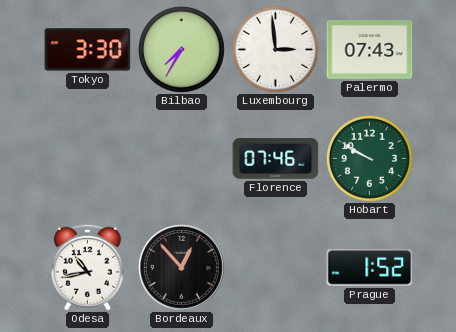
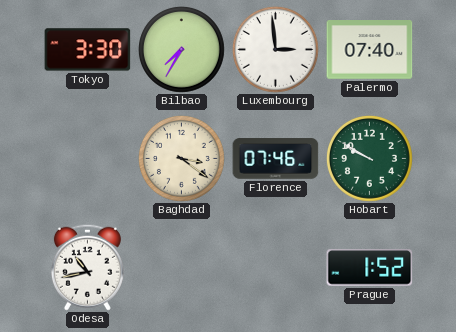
Palermo: 07:43 -> 07:40
Baghdad: none -> 3:21
Bordeaux: 12:53 -> none
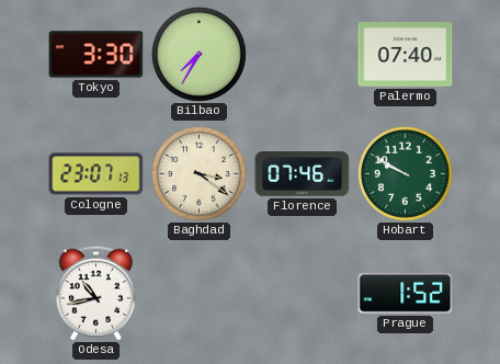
Luxembourg: 2:59 -> none
Cologne: none -> 23:07
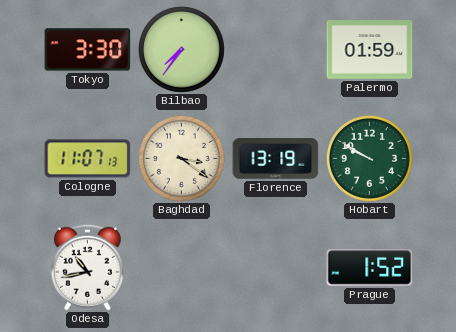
Bilbao: 7:35 -> 7:36
Palermo: 07:40 -> 01:59
Cologne: 23:07 -> 11:07
Florence: 07:46 -> 13:19
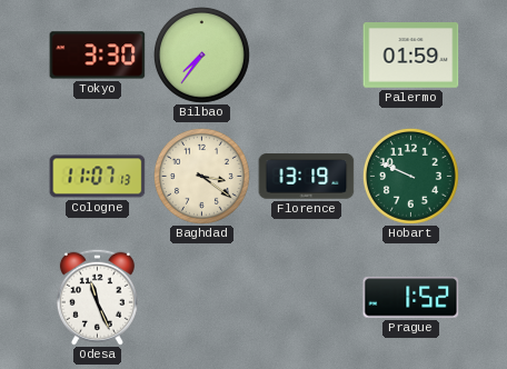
Hobart: 9:50 -> 9:49
Odesa: 10:43 -> 11:26
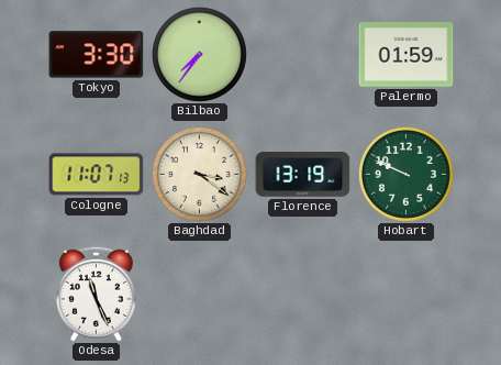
Prague: 1:52 -> none
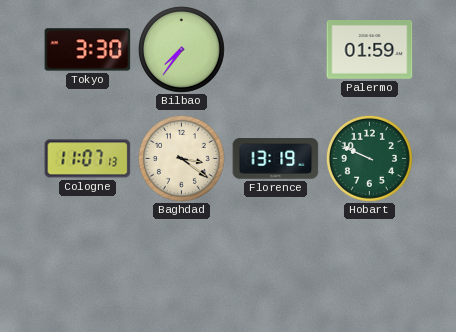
Odesa: 11:26 -> none
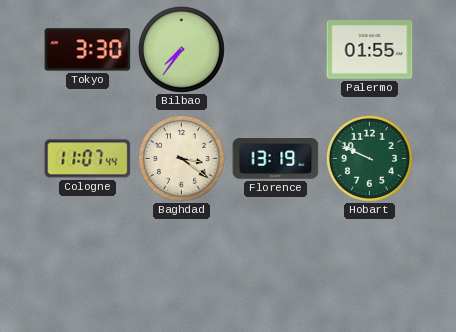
Palermo: 01:59 -> 01:55
Cologne: 11:07:13 -> 11:07:44
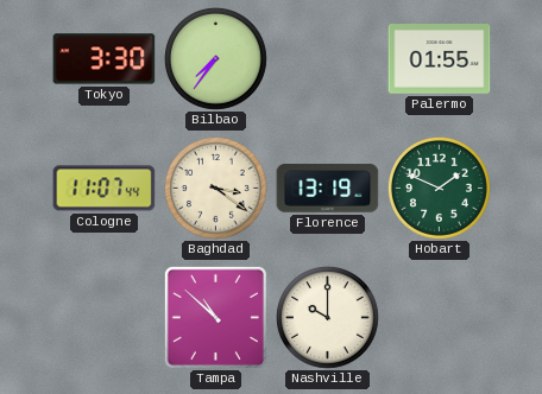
Hobart: 9:49 -> 1:49
Tampa: none -> 10:52
Nashville: none -> 10:00
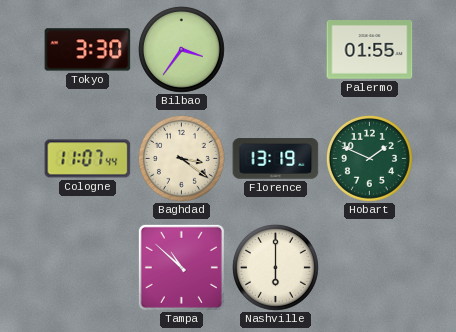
Bilbao: 7:36 -> 3:36
Nashville: 10:00 -> 6:00
